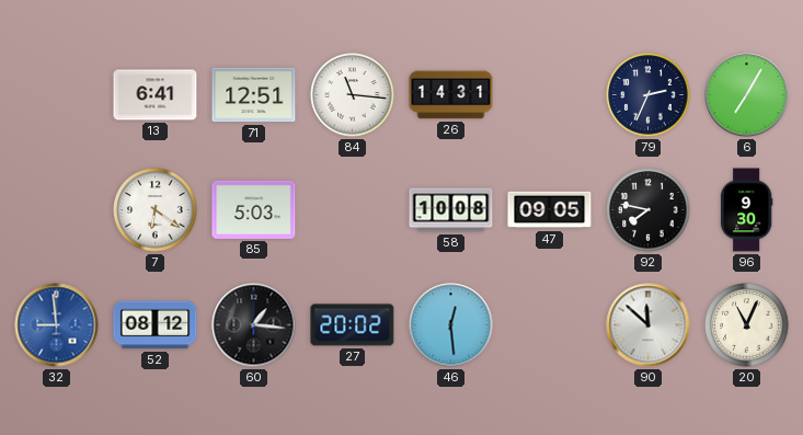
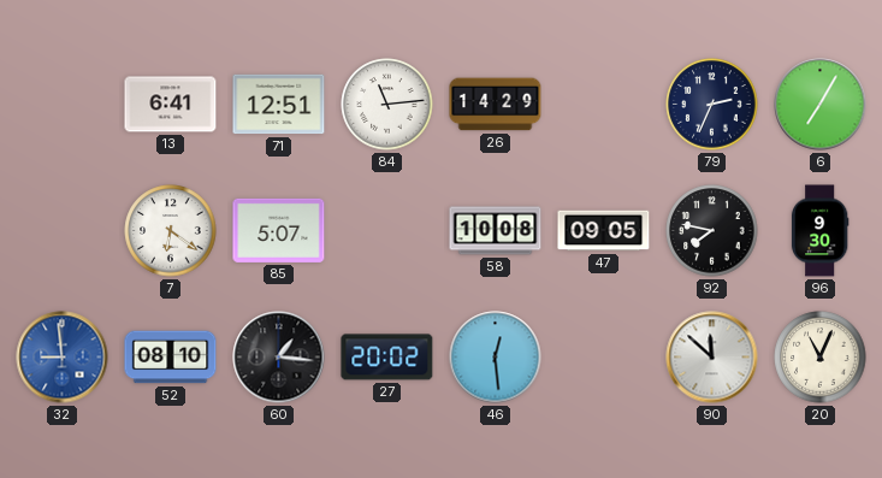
84: 11:16 -> 11:14
26: 14:31 -> 14:29
85: 5:03 -> 5:07
52: 08:12 -> 08:10
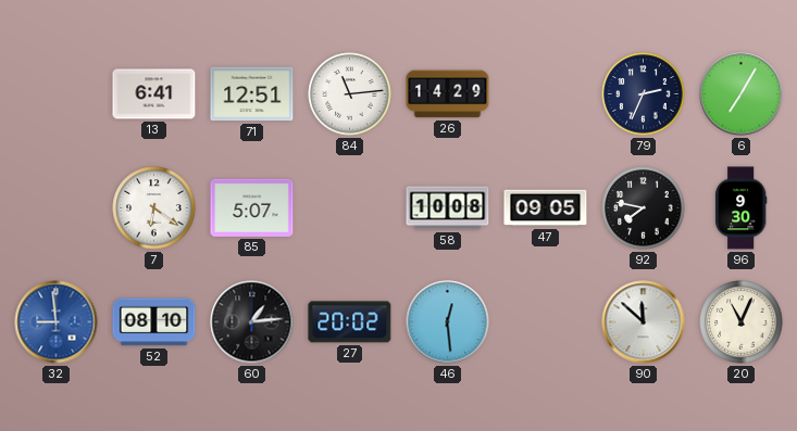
60: 1:16 -> 1:14
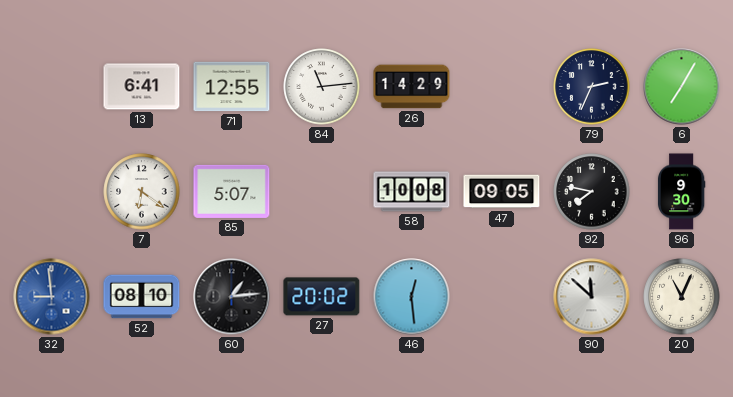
71: 12:51 -> 12:55
